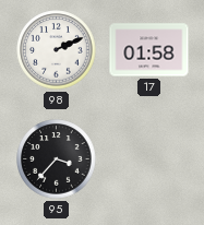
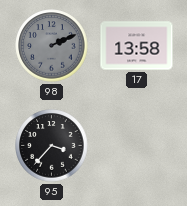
98 dial: white -> grey
17: 01:58 -> 13:58
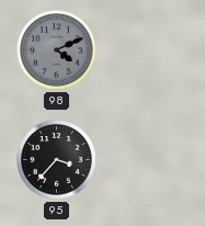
98: 2:11 -> 4:11
17: 13:58 -> none
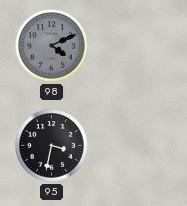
95: 3:37 -> 3:32
